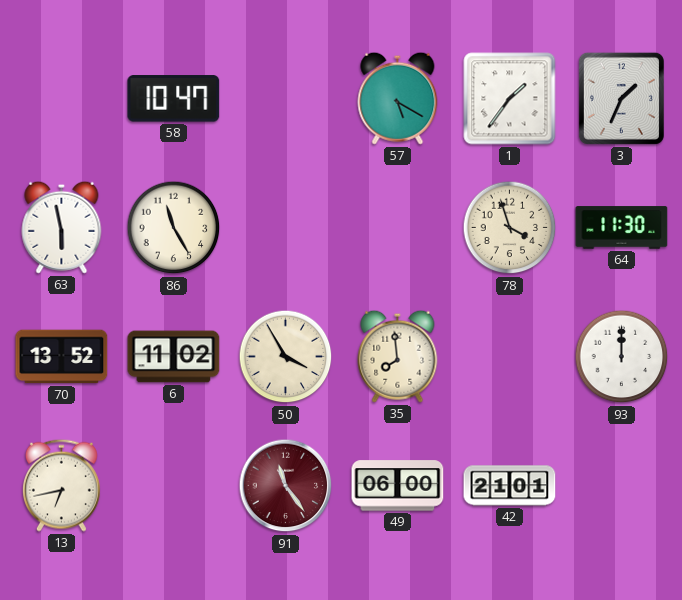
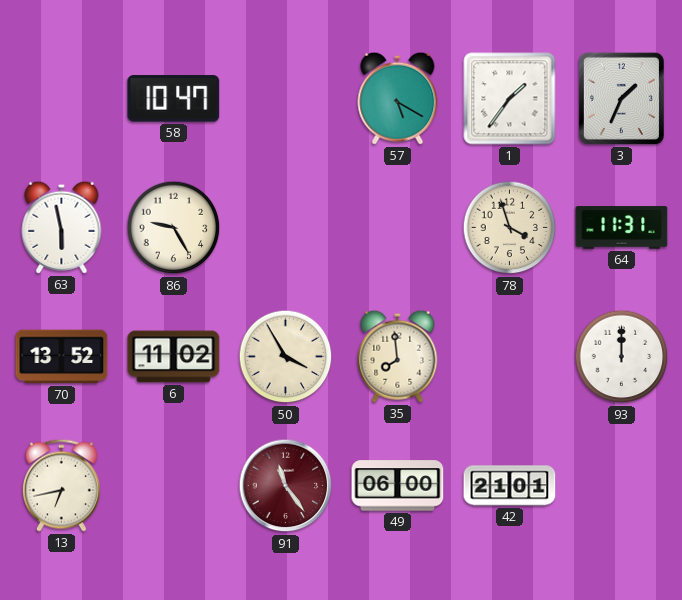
86: 11:25 -> 9:25
64: 11:30 -> 11:31
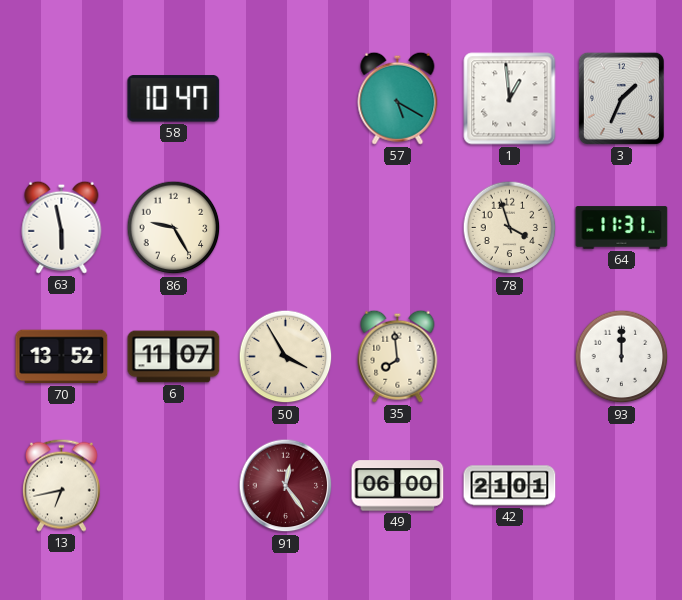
1: 1:36 -> 12:59
6: 11:02 -> 11:07
91: 11:24 -> 12:24
